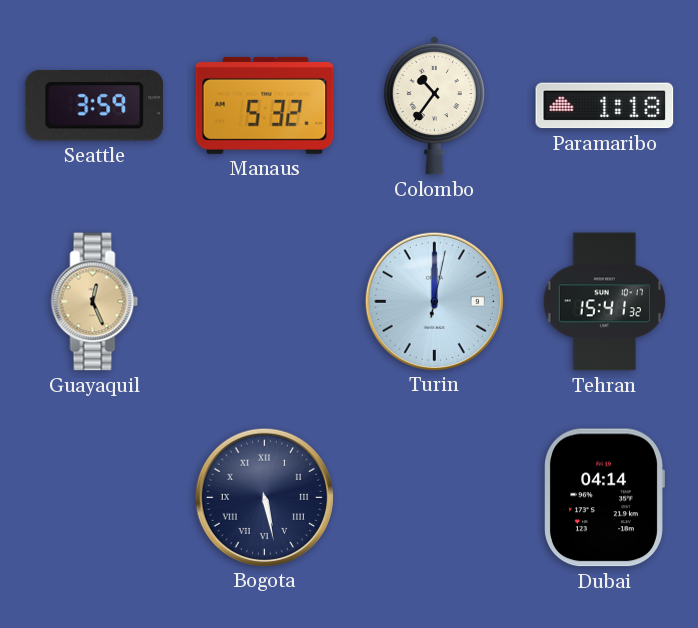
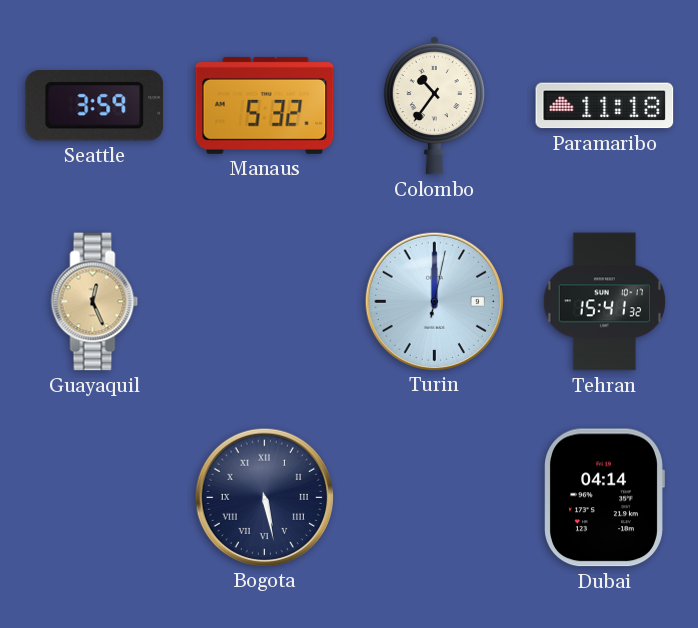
Paramaribo: 1:18 -> 11:18
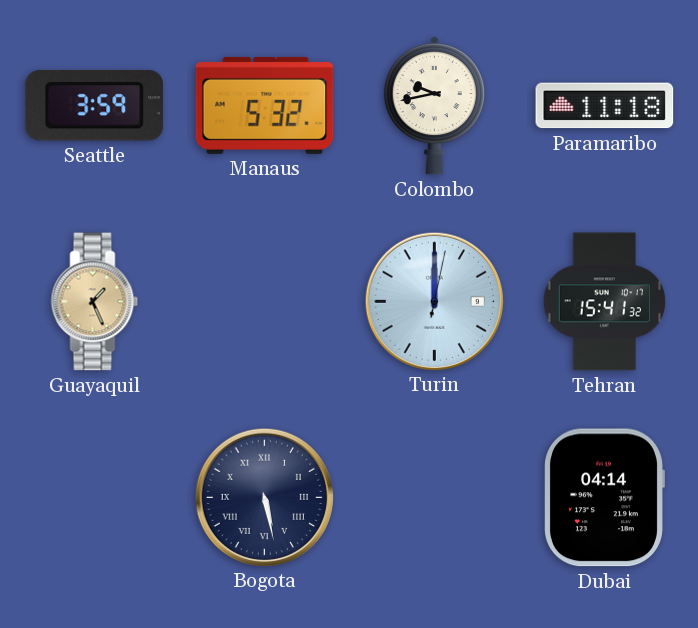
Colombo: 10:36 -> 9:43
Guayaquil: 12:26 -> 1:26
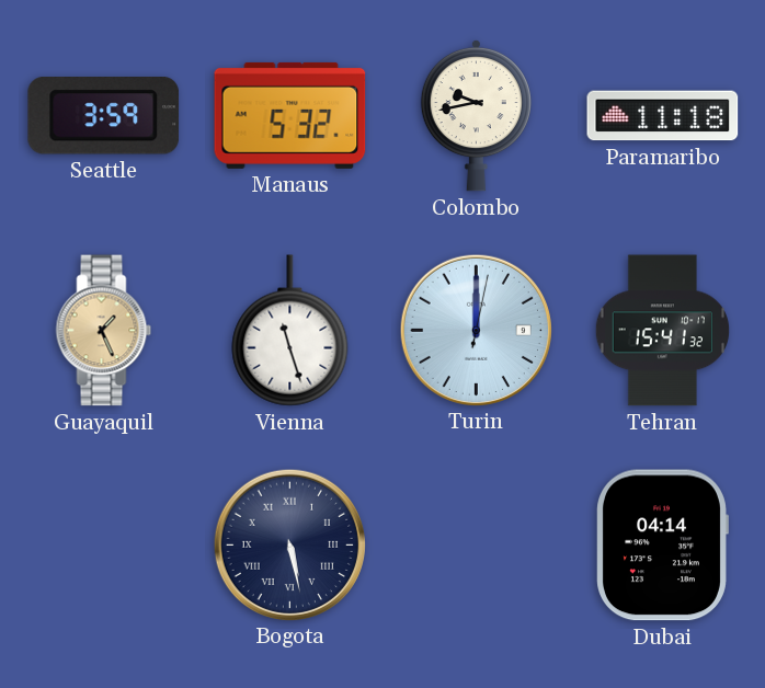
Vienna: none -> 11:27
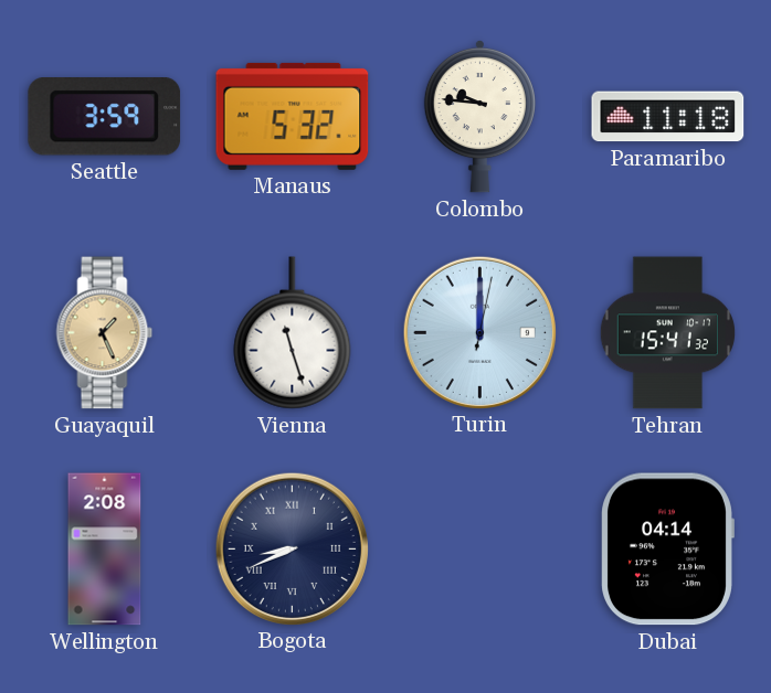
Colombo: 9:43 -> 9:46
Wellington: none -> 2:08
Bogota: 5:28 -> 8:41
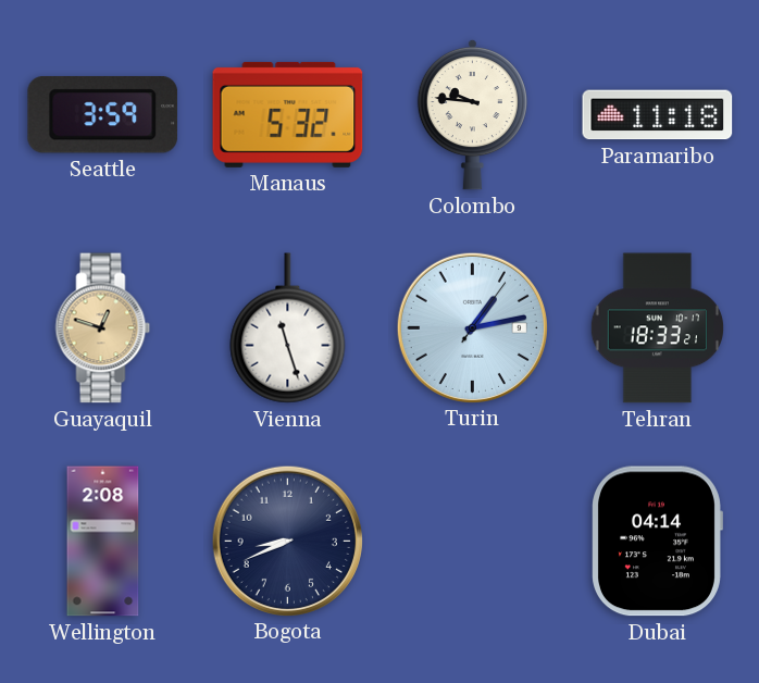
Guayaquil: 1:26 -> 12:48
Turin: 12:00 -> 1:13
Tehran: 15:41 -> 18:33
Bogota numerals: Roman -> Arabic
